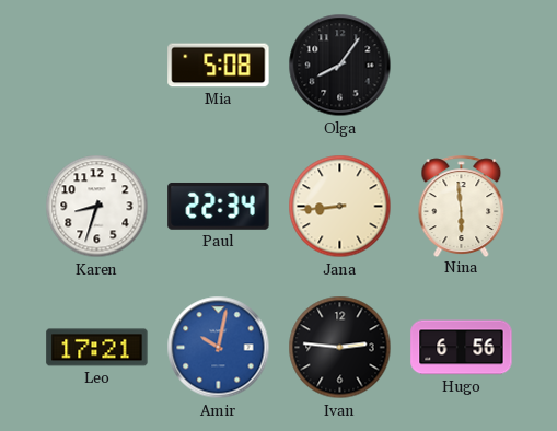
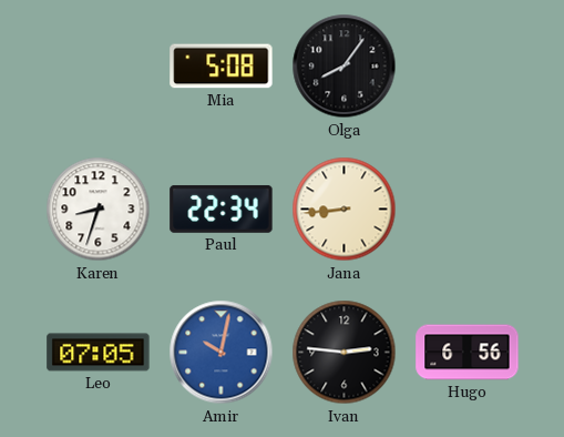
Nina: 5:59 -> none
Leo: 17:21 -> 07:05
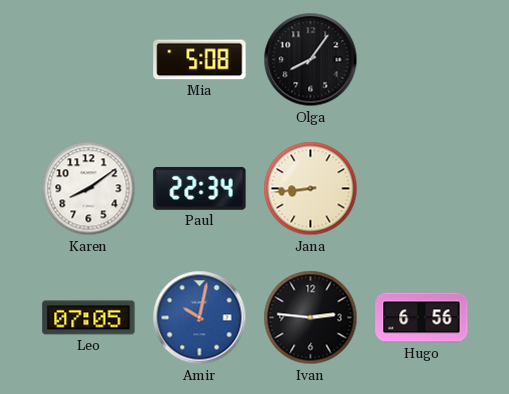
Karen: 8:33 -> 8:09
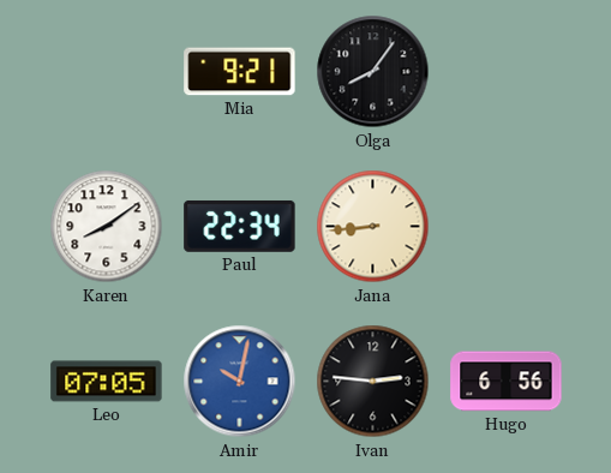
Mia: 5:08 -> 9:21
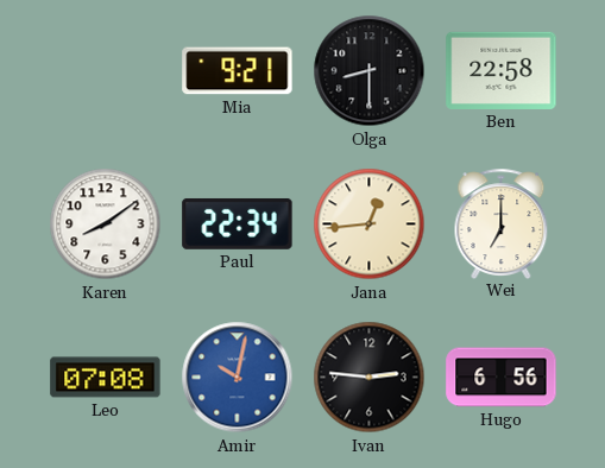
Olga: 8:06 -> 8:30
Ben: none -> 22:58
Jana: 8:44 -> 12:44
Wei: none -> 7:00
Leo: 07:05 -> 07:08
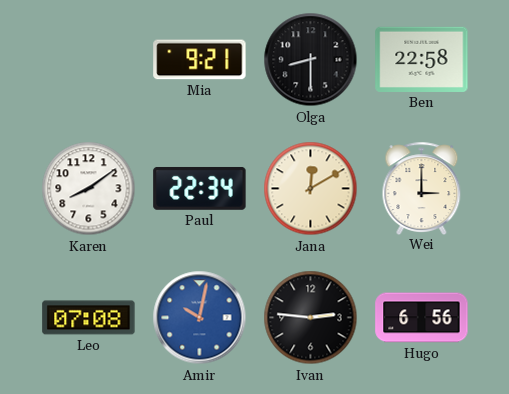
Jana: 12:44 -> 12:10
Wei: 7:00 -> 3:00
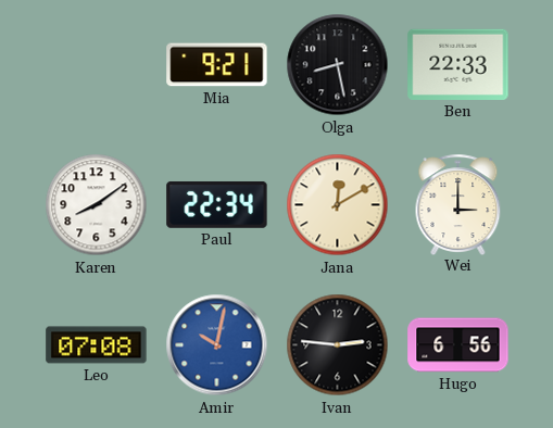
Olga: 8:30 -> 8:28
Ben: 22:58 -> 22:33
